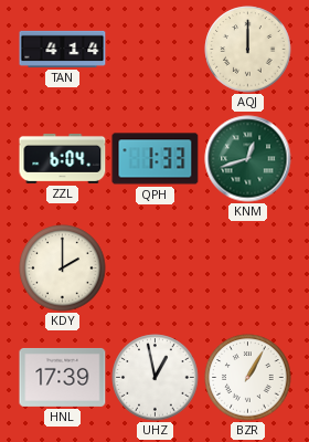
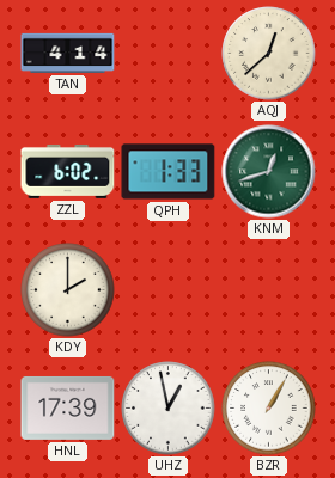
AQJ: 12:00 -> 12:38
ZZL: 6:04 -> 6:02
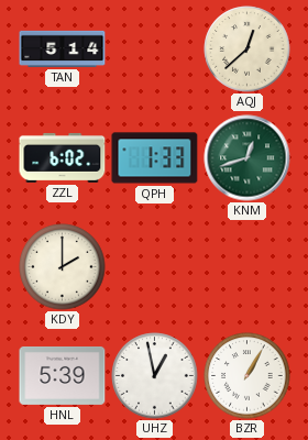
TAN: 4:14 -> 5:14
HNL: 17:39 -> 5:39
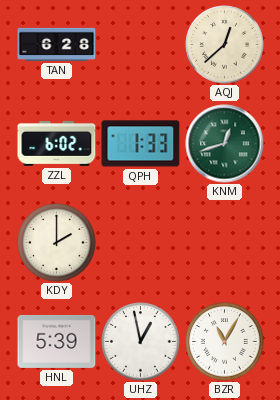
TAN: 5:14 -> 6:28
BZR: 1:05 -> 11:05
